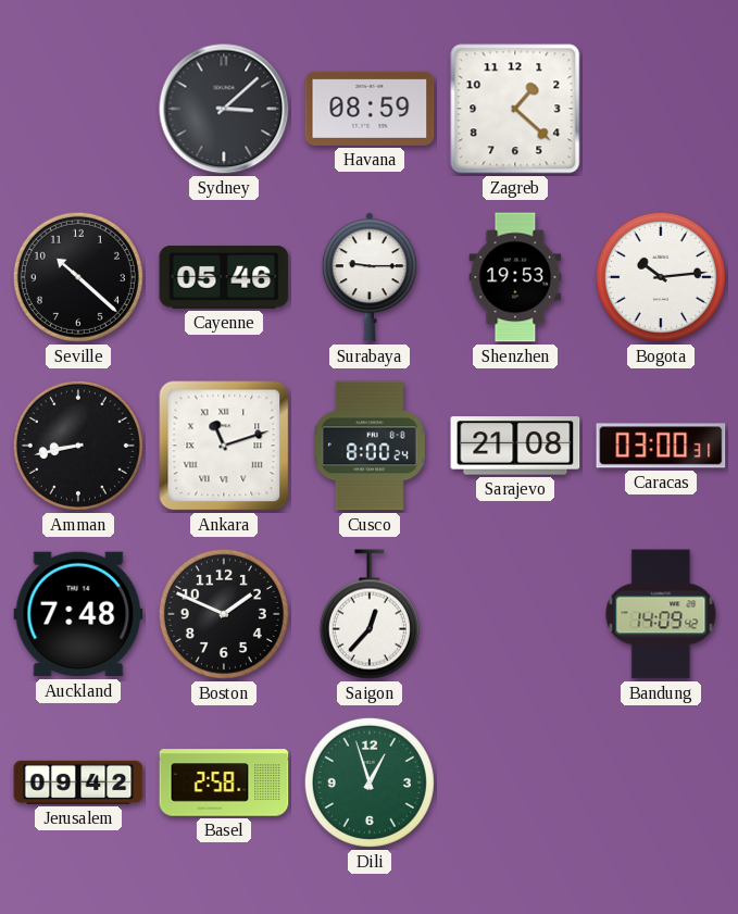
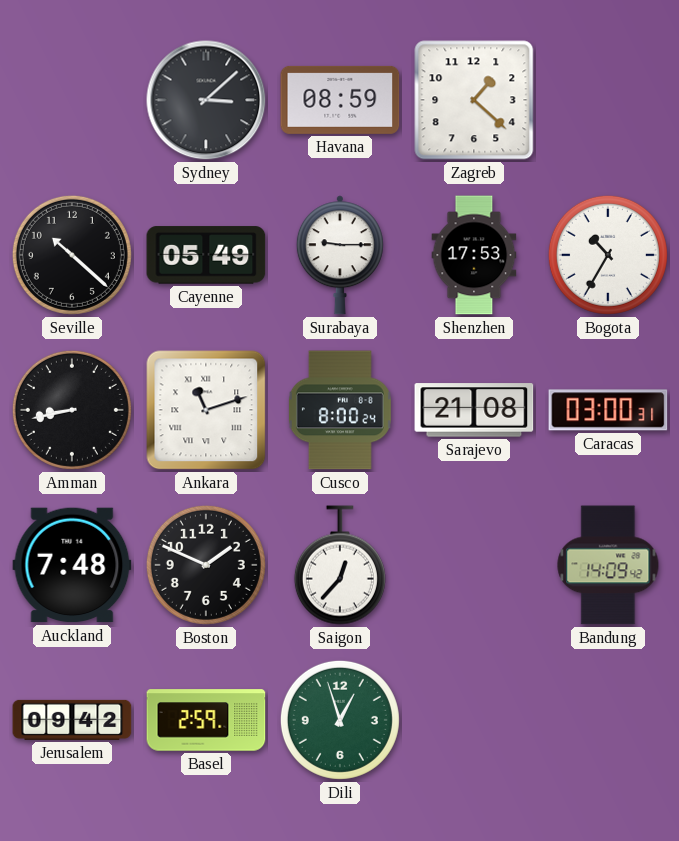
Cayenne: 05:46 -> 05:49
Shenzhen: 19:53 -> 17:53
Bogota: 10:14 -> 10:35
Basel: 2:58 -> 2:59
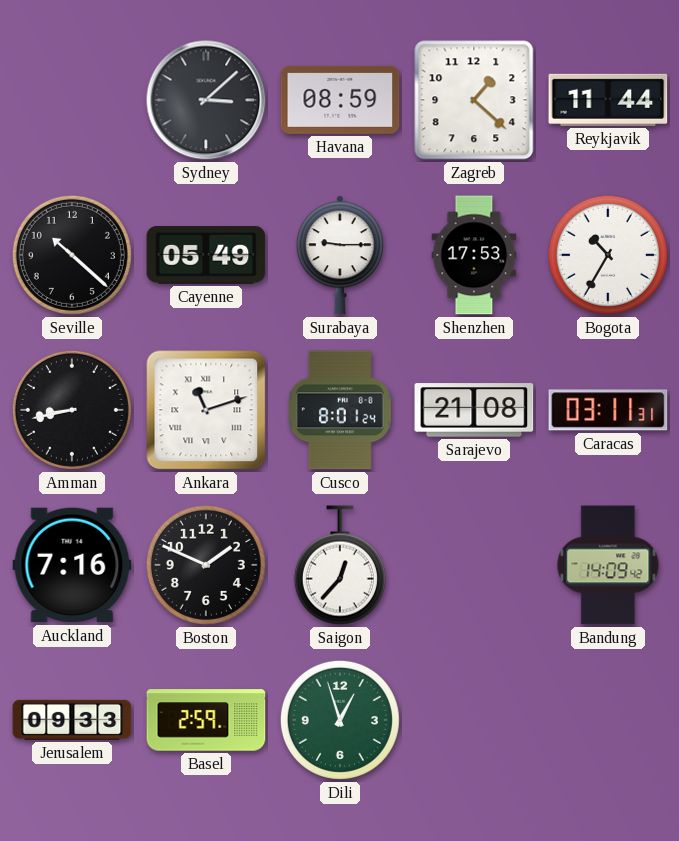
Reykjavik: none -> 11:44
Cusco: 8:00 -> 8:01
Caracas: 03:00 -> 03:11
Auckland: 7:48 -> 7:16
Jerusalem: 09:42 -> 09:33
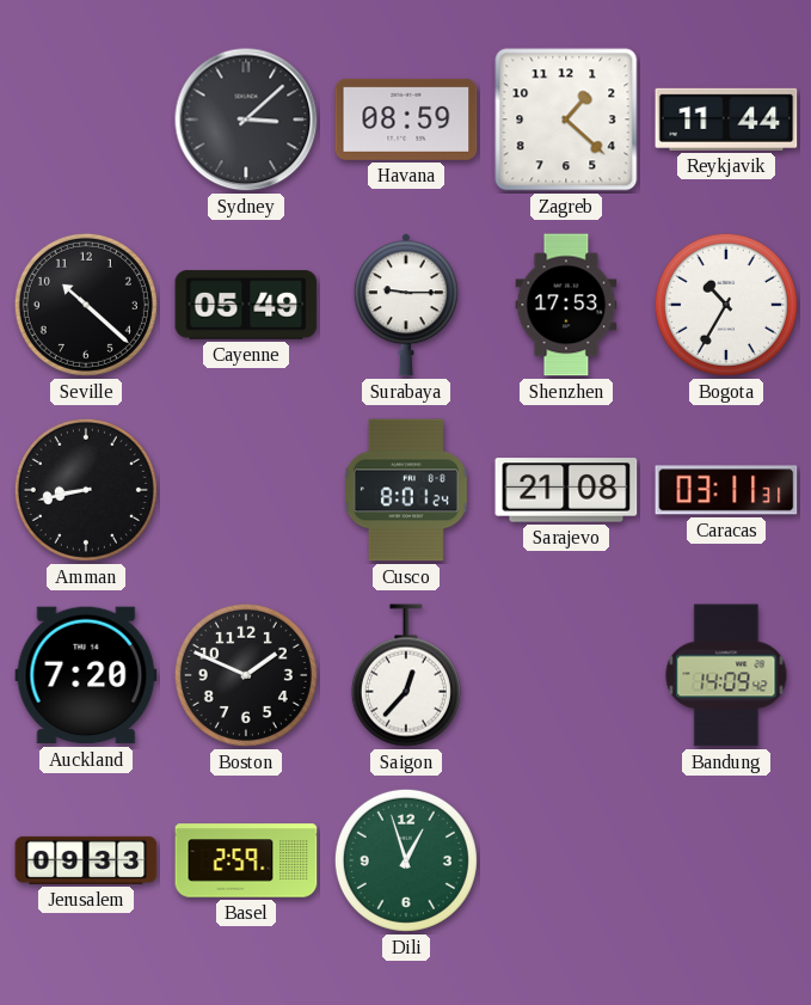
Ankara: 11:12 -> none
Auckland: 7:16 -> 7:20
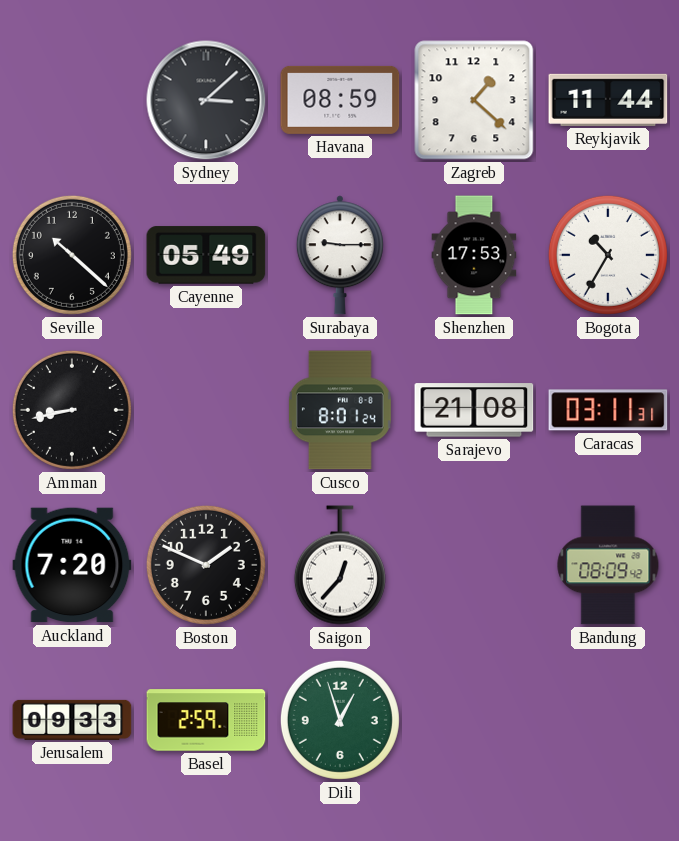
Bandung: 14:09 -> 08:09
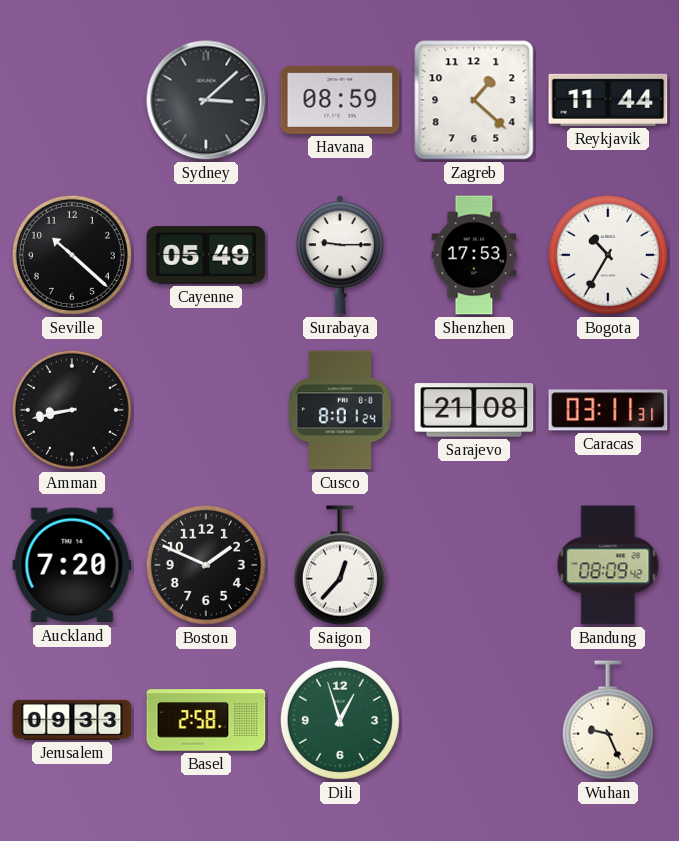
Basel: 2:59 -> 2:58
Wuhan: none -> 9:26
